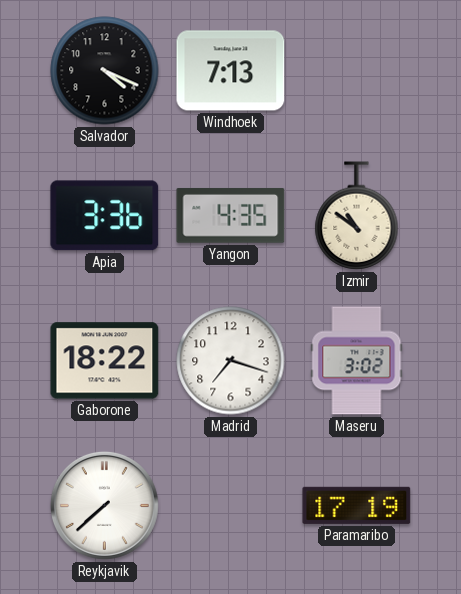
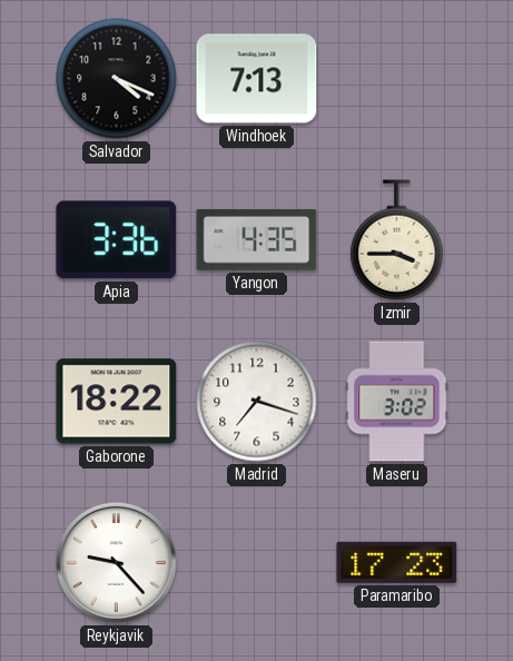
Izmir: 10:51 -> 3:45
Reykjavik: 7:38 -> 9:23
Paramaribo: 17:19 -> 17:23
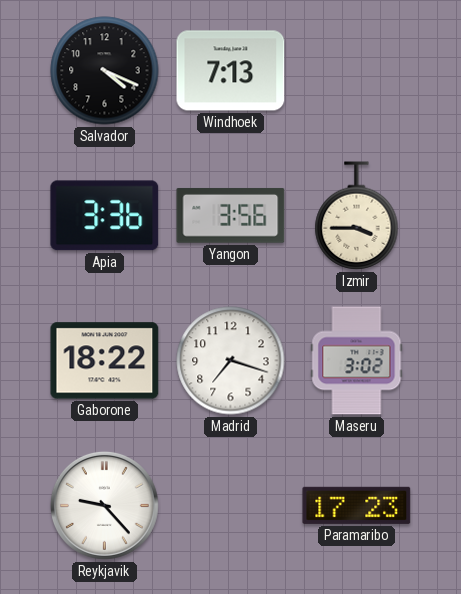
Yangon: 4:35 -> 3:56
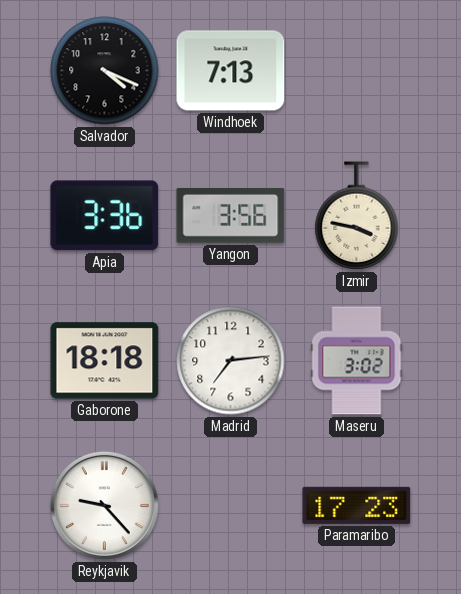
Izmir: 3:45 -> 3:47
Gaborone: 18:22 -> 18:18
Madrid: 7:18 -> 7:14
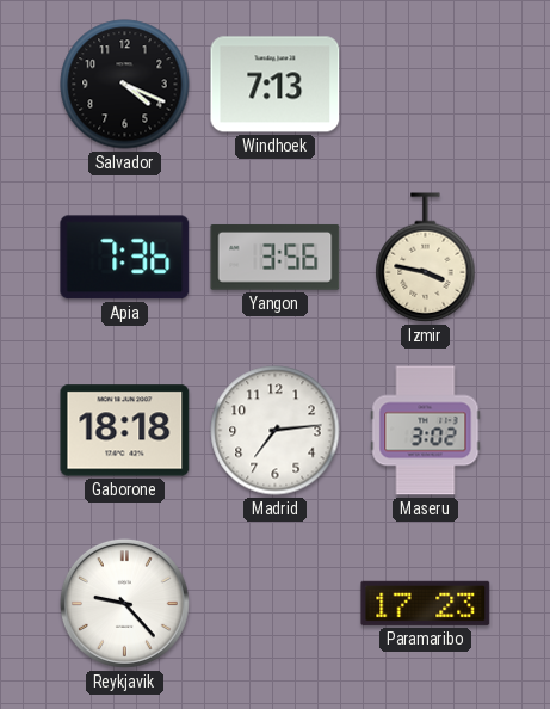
Apia: 3:36 -> 7:36
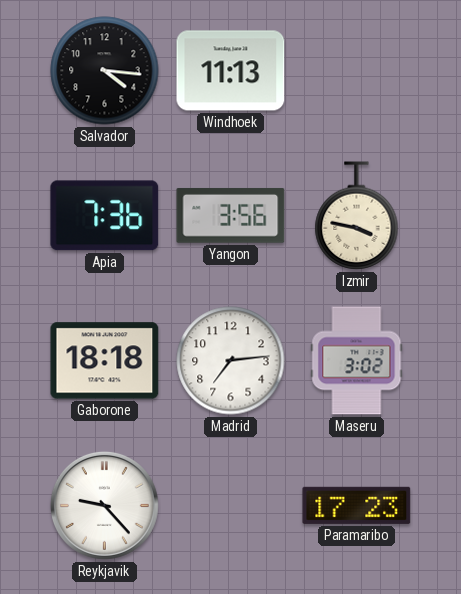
Salvador: 4:19 -> 4:16
Windhoek: 7:13 -> 11:13
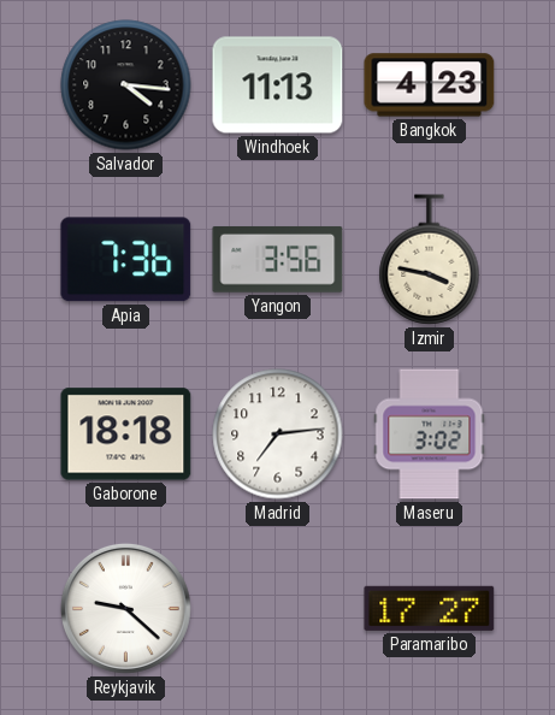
Bangkok: none -> 4:23
Reykjavik: 9:23 -> 9:22
Paramaribo: 17:23 -> 17:27
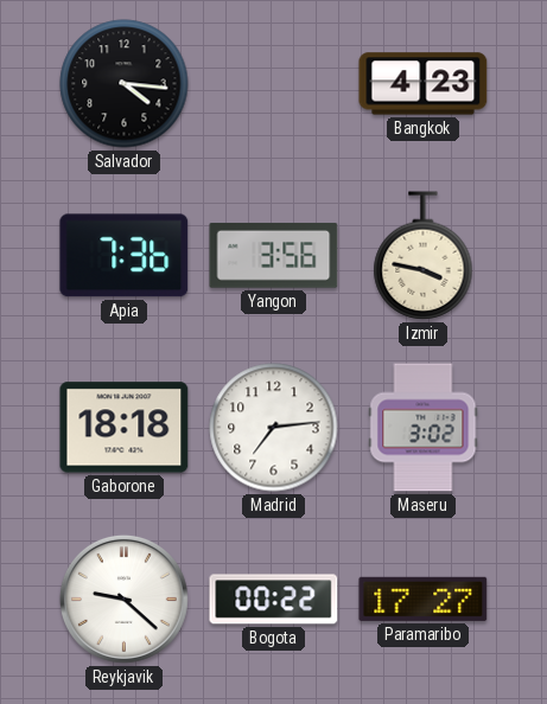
Windhoek: 11:13 -> none
Bogota: none -> 00:22
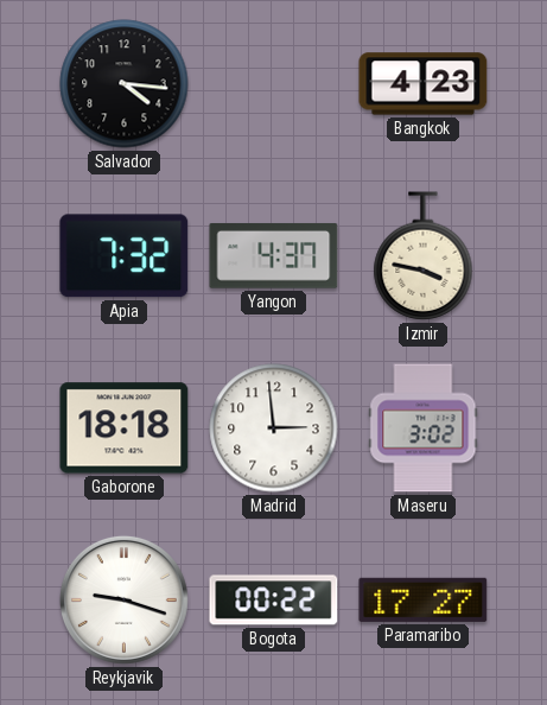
Apia: 7:36 -> 7:32
Yangon: 3:56 -> 4:37
Madrid: 7:14 -> 2:59
Reykjavik: 9:22 -> 9:18
